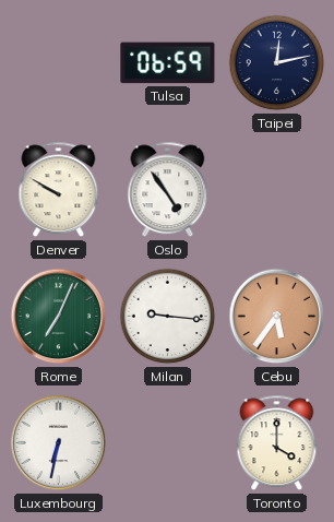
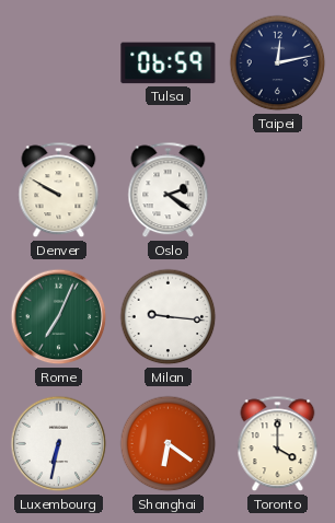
Oslo: 4:54 -> 2:21
Cebu: 5:36 -> none
Shanghai: none -> 6:21
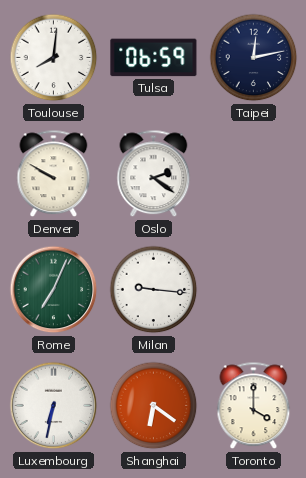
Toulouse: none -> 8:01
